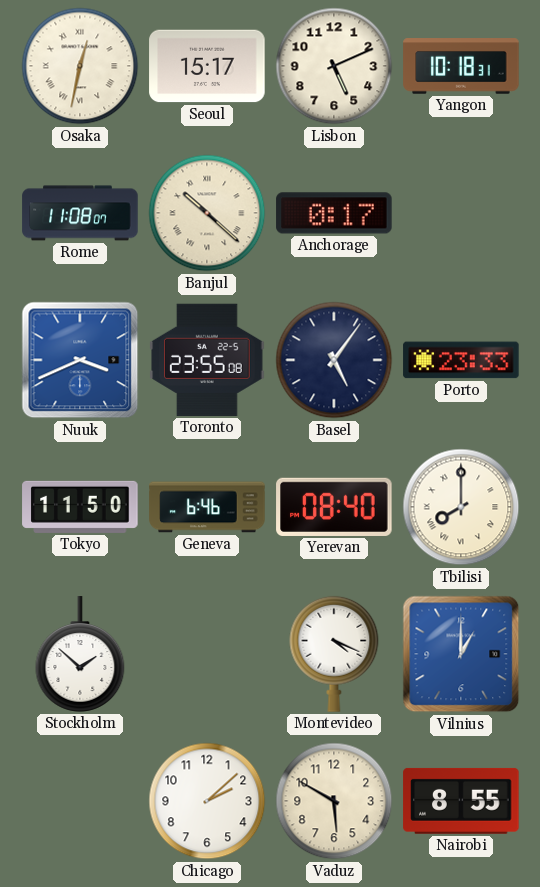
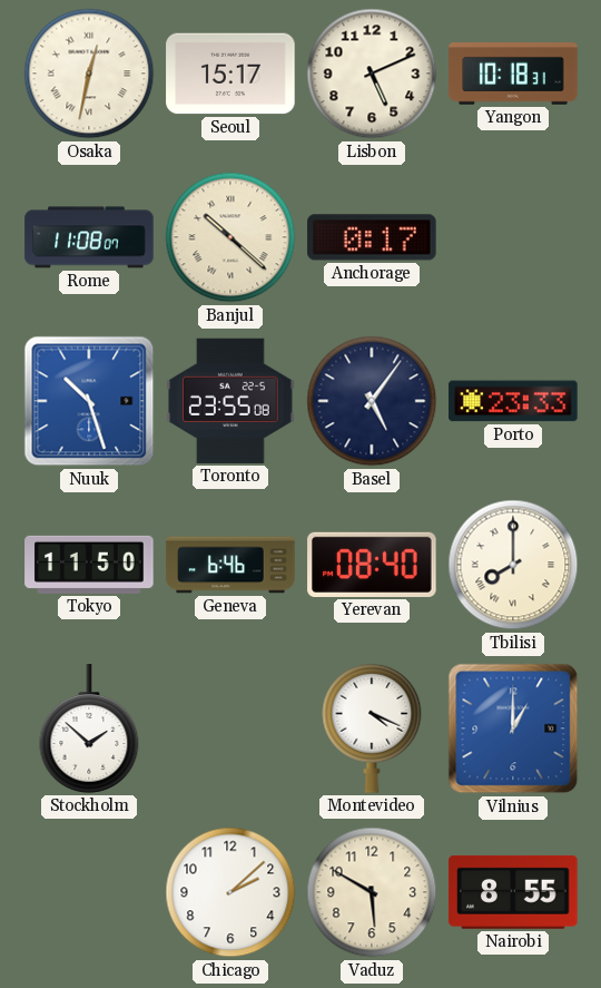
Nuuk: 3:41 -> 10:27
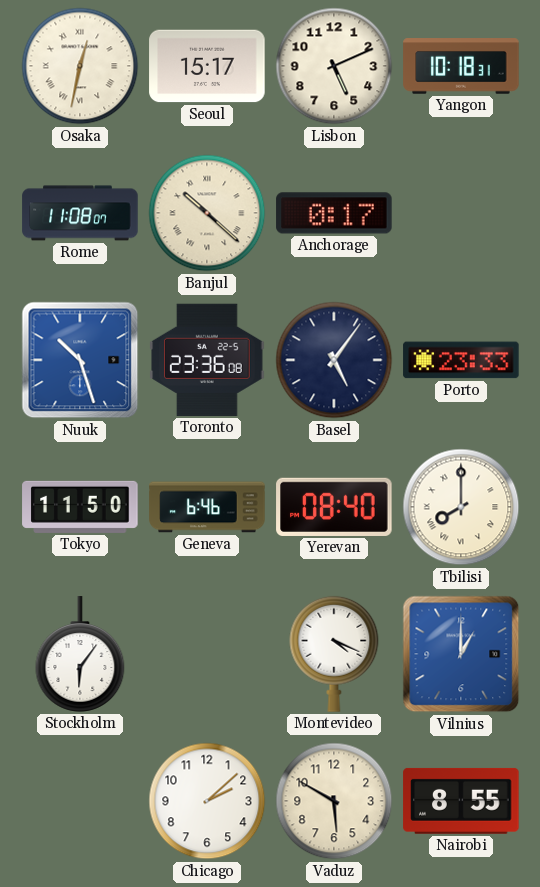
Toronto: 23:55 -> 23:36
Stockholm: 1:52 -> 6:06
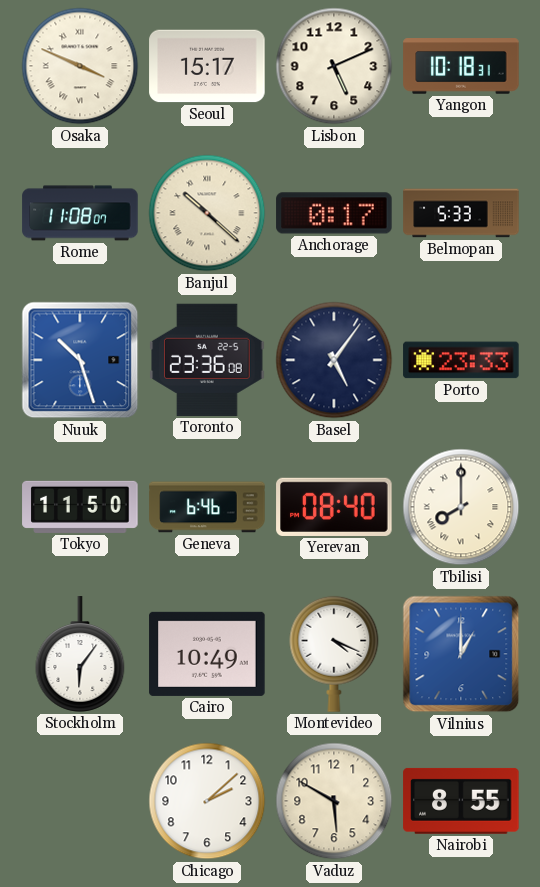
Osaka: 12:32 -> 3:49
Belmopan: none -> 5:33
Cairo: none -> 10:49
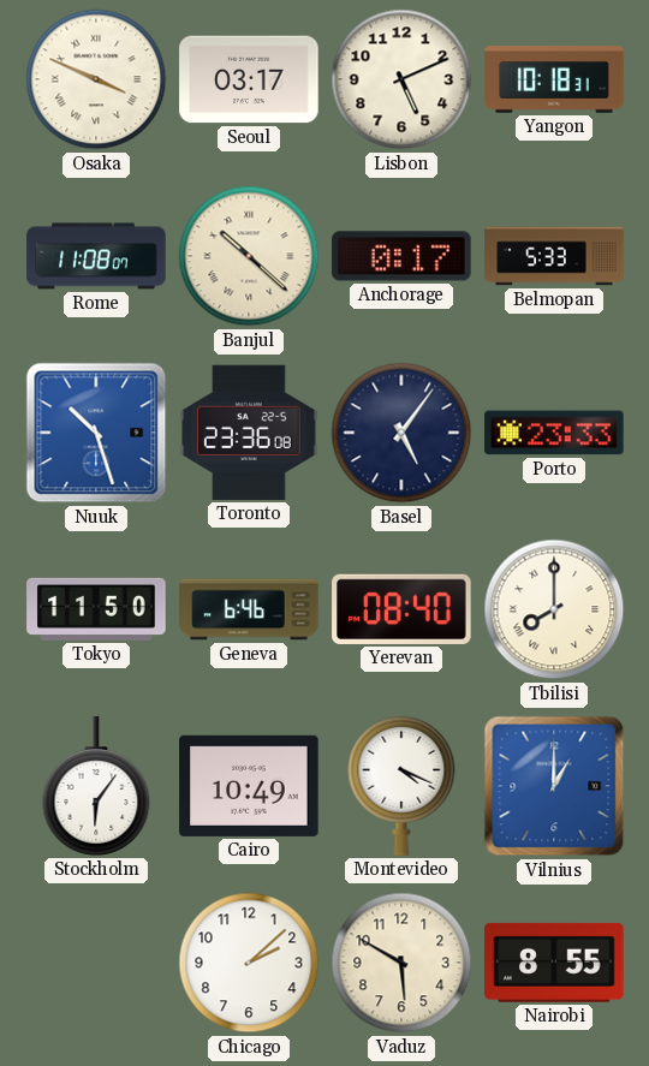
Seoul: 15:17 -> 03:17
